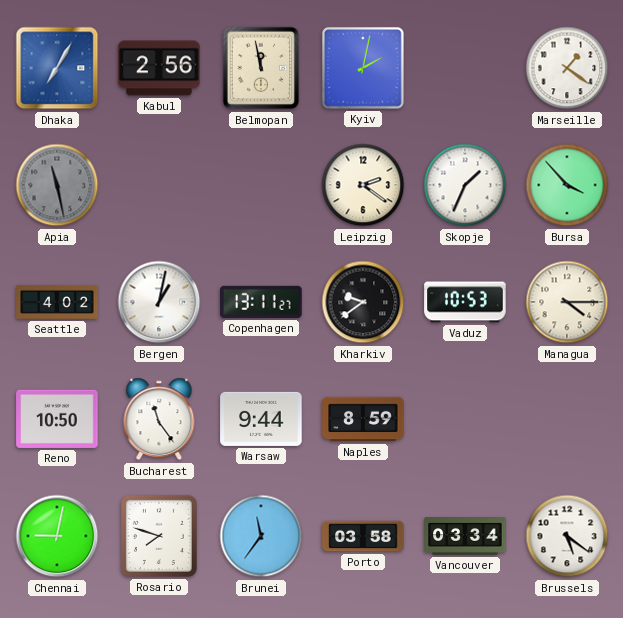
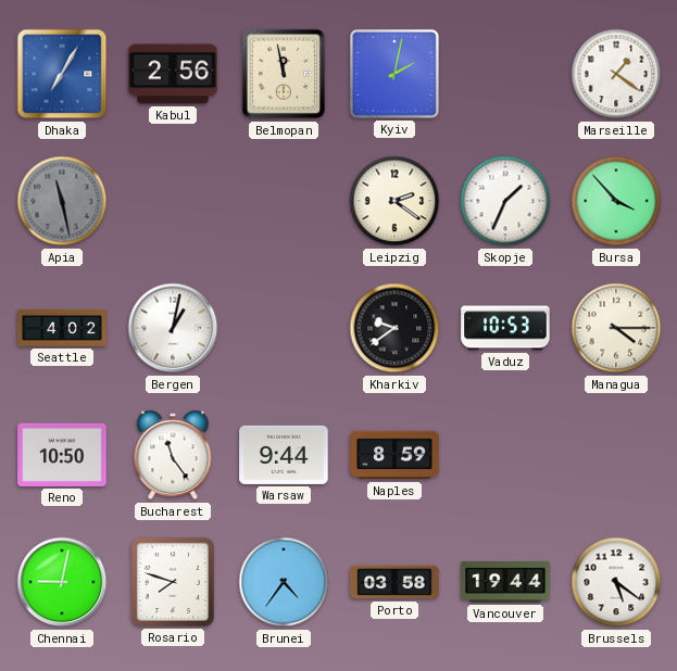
Copenhagen: 13:11 -> none
Brunei: 11:36 -> 4:36
Vancouver: 03:34 -> 19:44
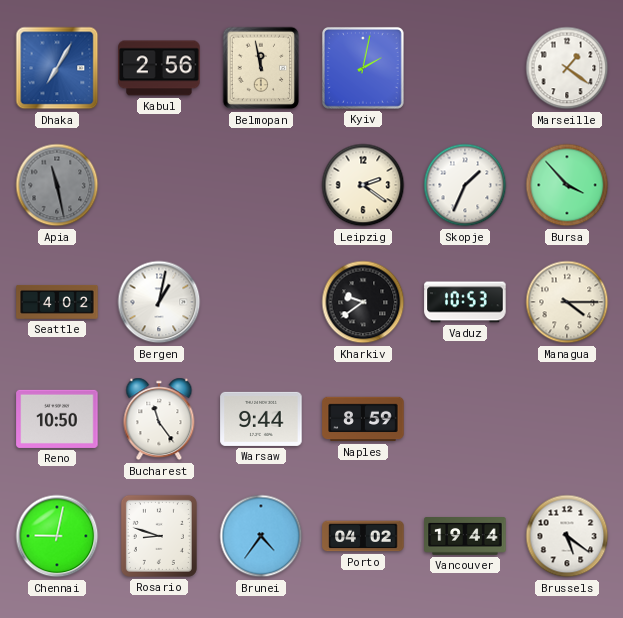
Rosario: 7:48 -> 8:48
Porto: 03:58 -> 04:02
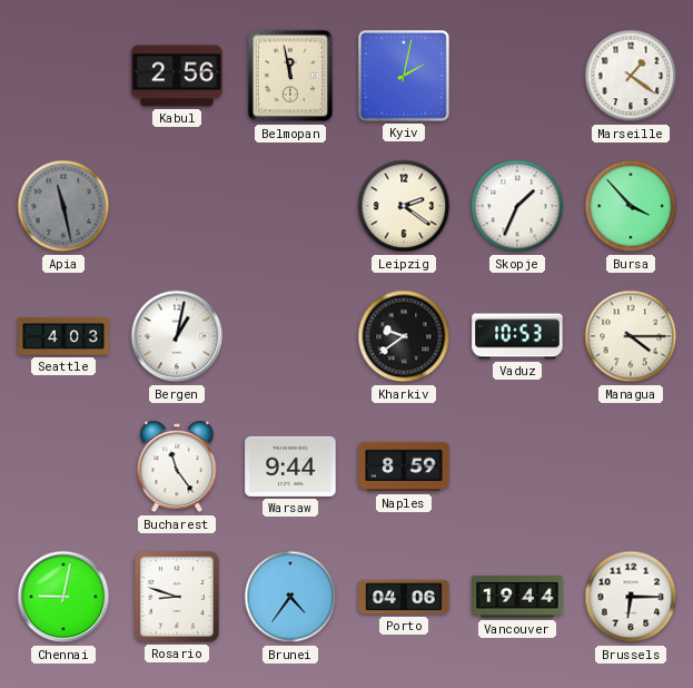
Dhaka: 7:05 -> none
Seattle: 4:02 -> 4:03
Reno: 10:50 -> none
Porto: 04:02 -> 04:06
Brussels: 5:21 -> 6:15
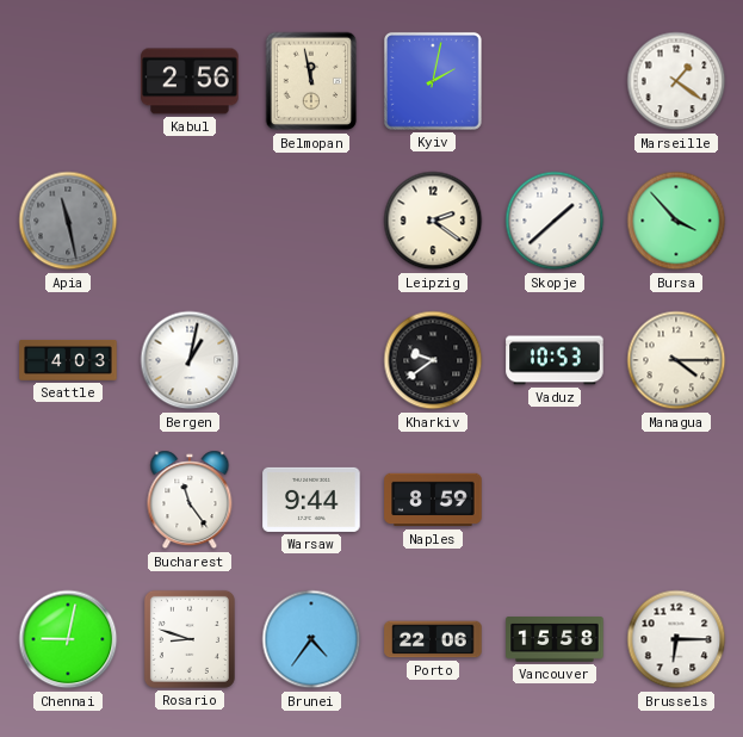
Skopje: 1:34 -> 1:38
Porto: 04:06 -> 22:06
Vancouver: 19:44 -> 15:58
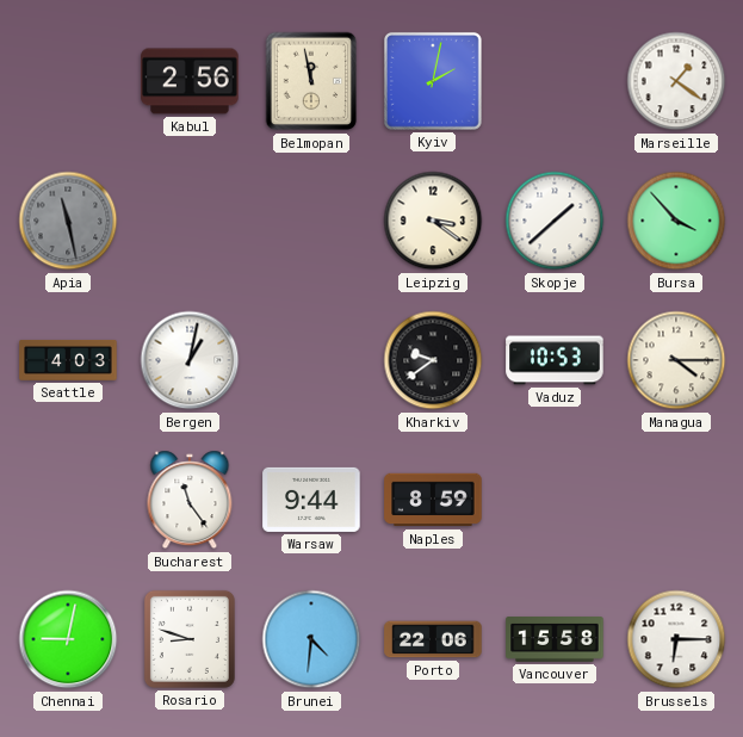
Leipzig: 2:21 -> 3:21
Brunei: 4:36 -> 4:31
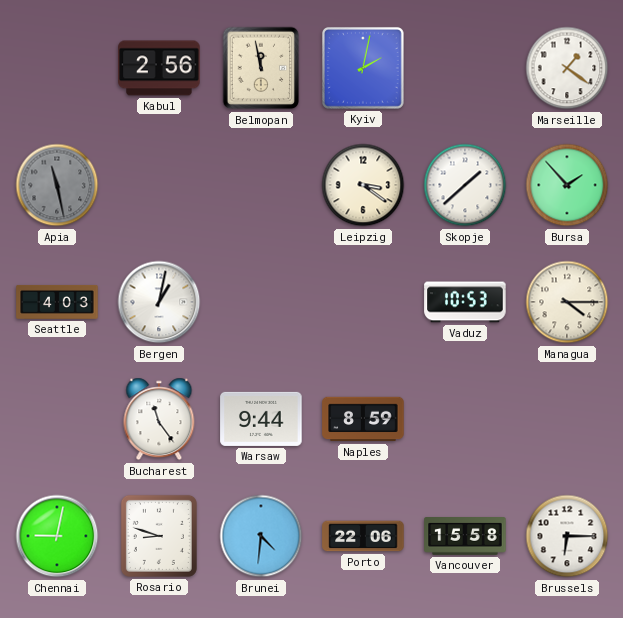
Bursa: 3:53 -> 1:53
Kharkiv: 9:39 -> none
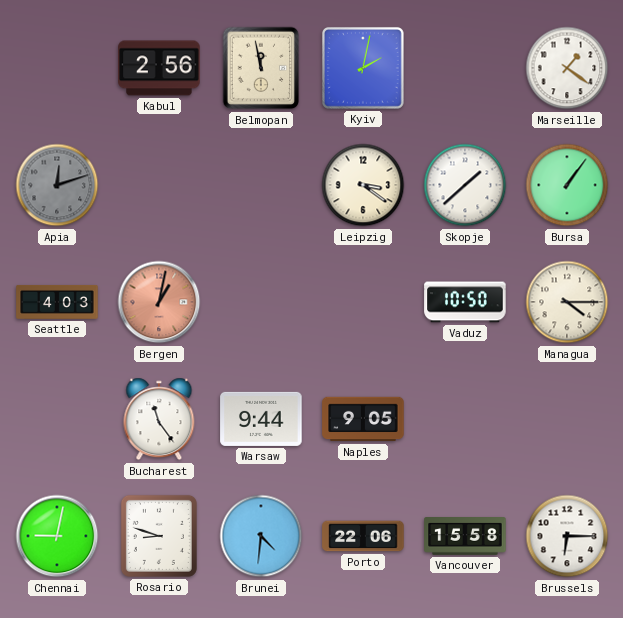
Apia: 11:28 -> 12:12
Bursa: 1:53 -> 1:06
Bergen dial: white -> salmon
Vaduz: 10:53 -> 10:50
Naples: 8:59 -> 9:05
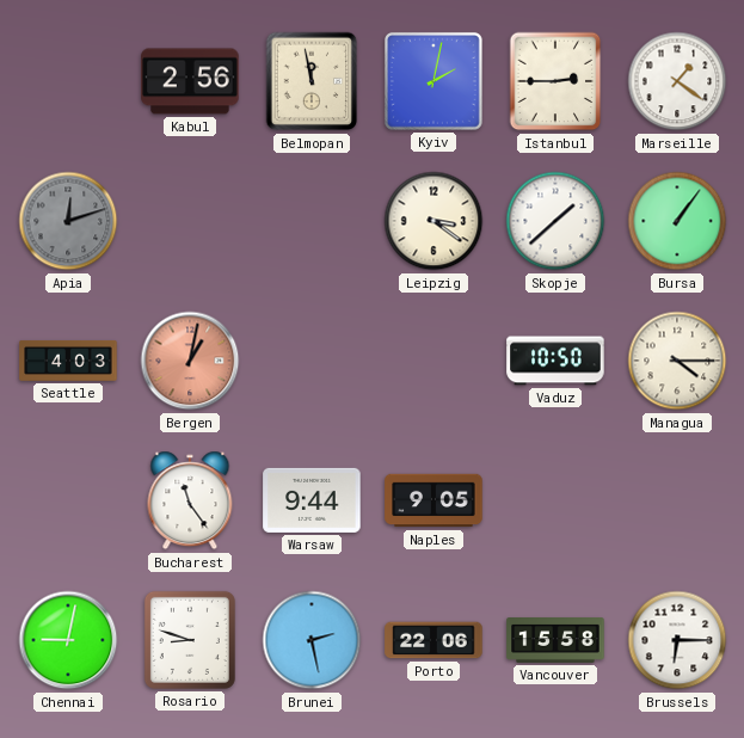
Istanbul: none -> 2:45
Brunei: 4:31 -> 2:28
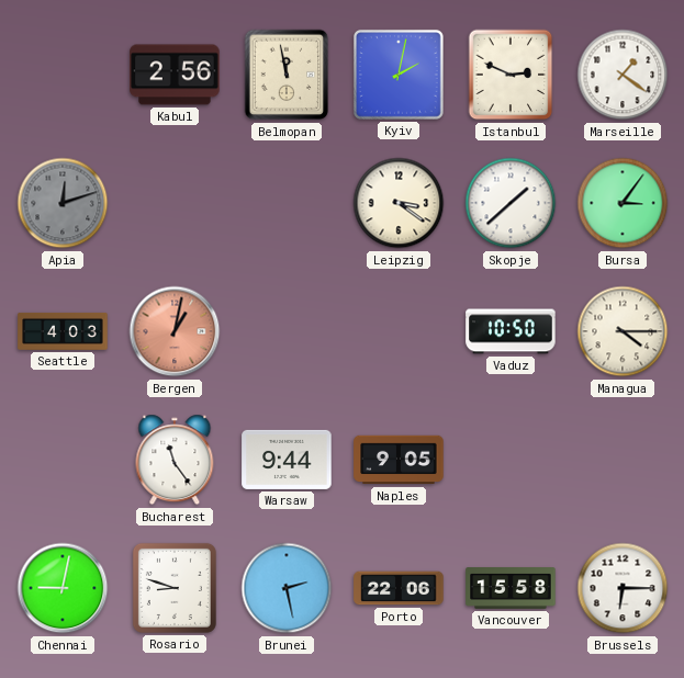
Istanbul: 2:45 -> 2:49
Bursa: 1:06 -> 3:06
